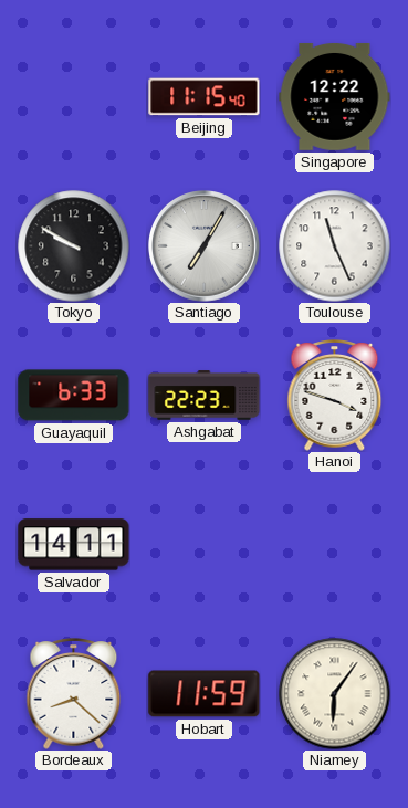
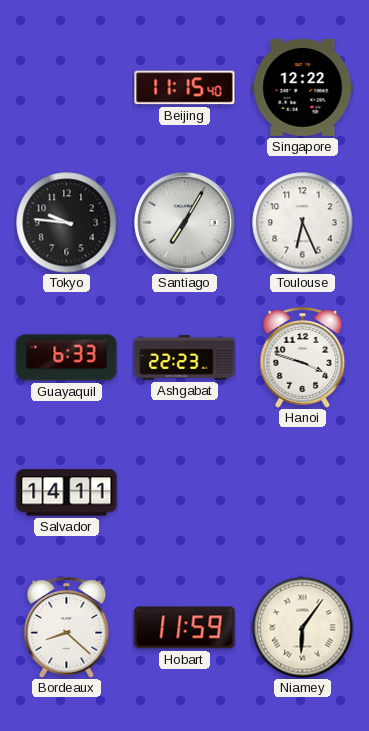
Tokyo: 9:50 -> 9:46
Toulouse: 11:26 -> 6:26
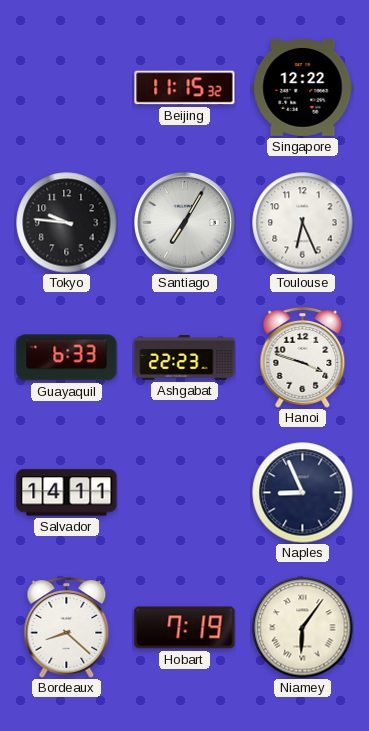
Beijing: 11:15:40 -> 11:15:32
Naples: none -> 8:56
Hobart: 11:59 -> 7:19
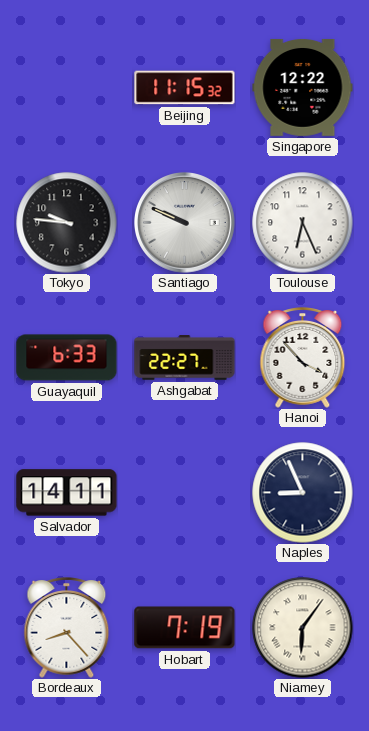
Santiago: 7:05 -> 9:49
Ashgabat: 22:23 -> 22:27
Hanoi: 3:48 -> 3:53
Bordeaux: 8:22 -> 8:23
